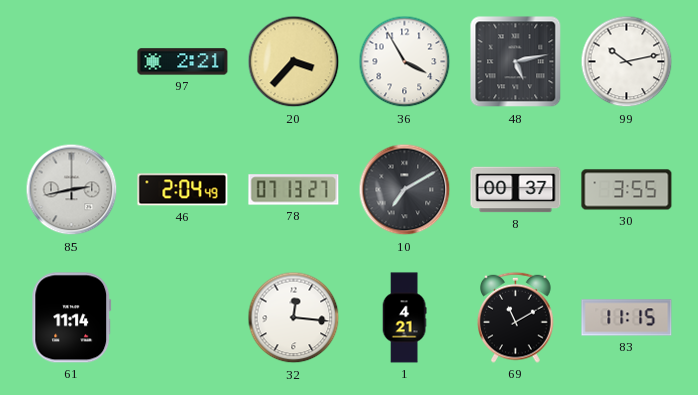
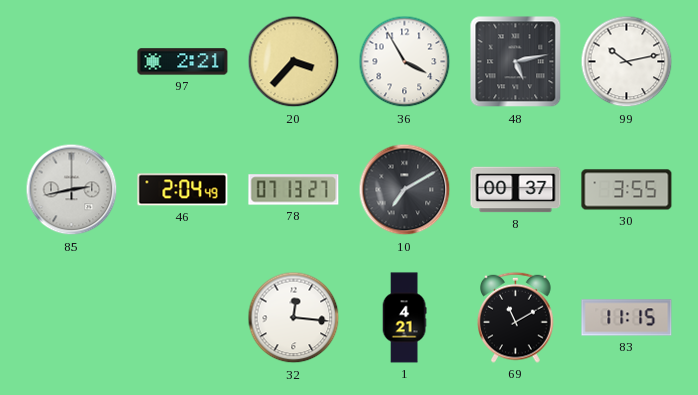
61: 11:14 -> none
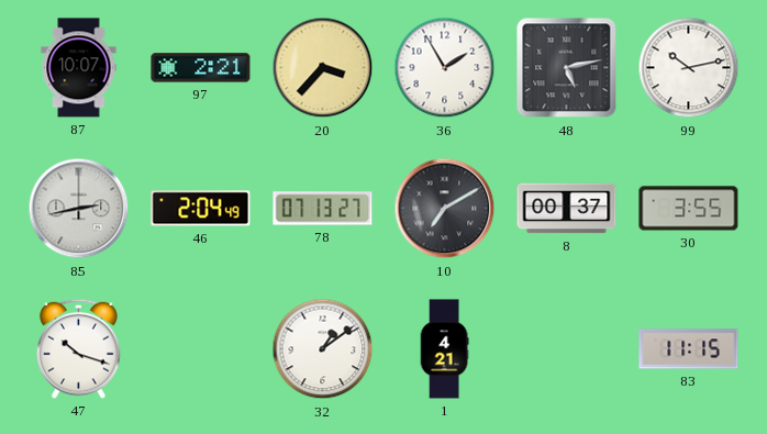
87: none -> 10:07
36: 3:55 -> 1:55
47: none -> 10:18
32: 12:16 -> 1:09
69: 11:10 -> none
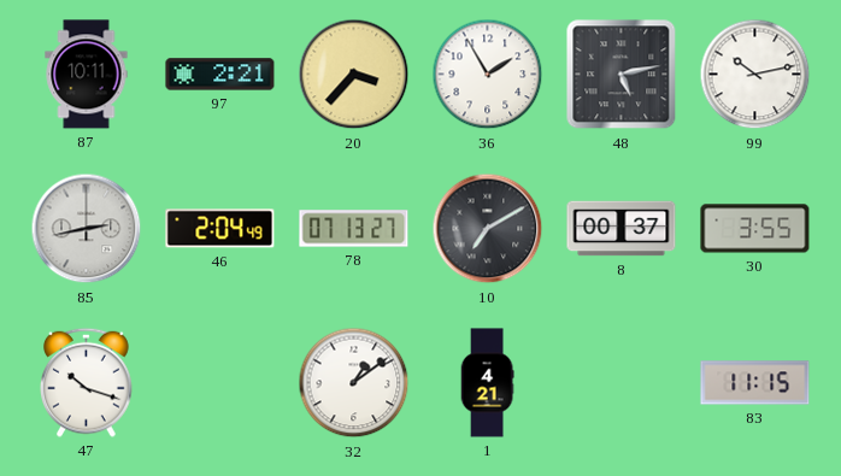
87: 10:07 -> 10:11
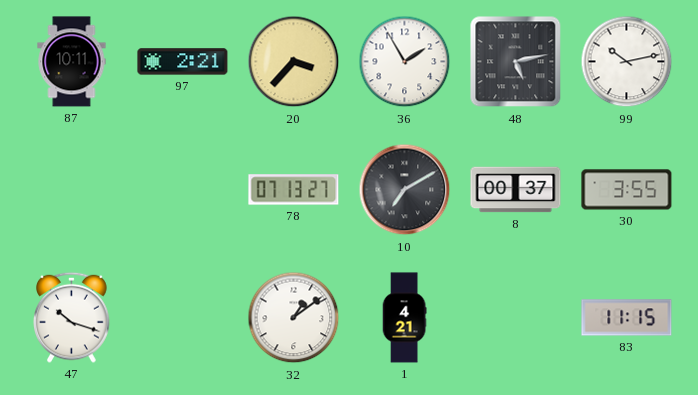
85: 2:43 -> none
46: 2:04 -> none
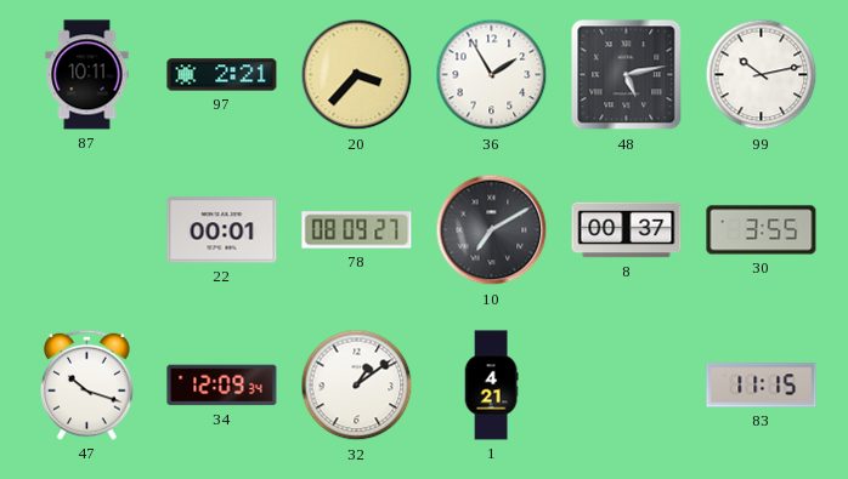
22: none -> 00:01
78: 07:13 -> 08:09
34: none -> 12:09
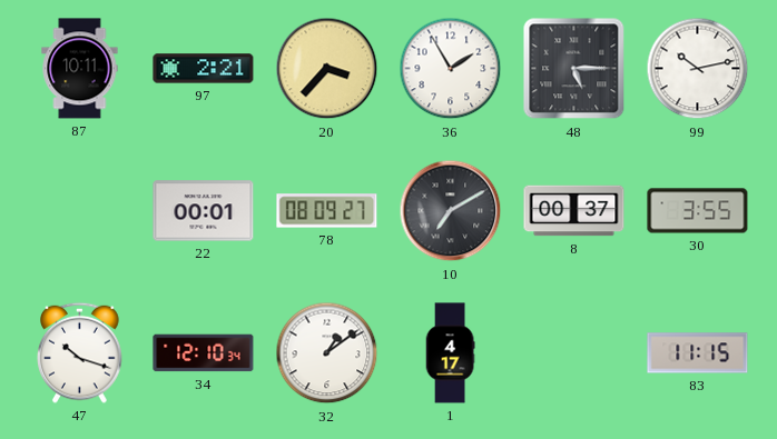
48: 5:13 -> 5:15
34: 12:09 -> 12:10
1: 4:21 -> 4:17
